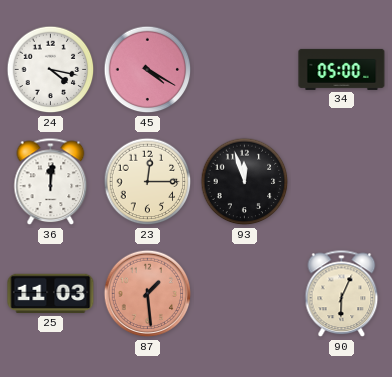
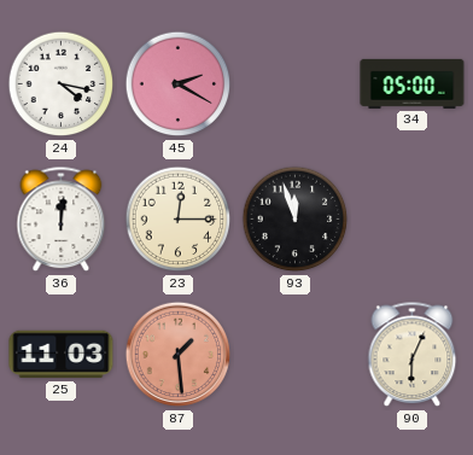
45: 4:20 -> 2:20
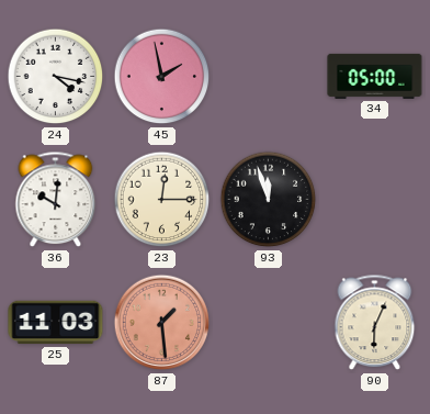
45: 2:20 -> 1:58
36: 12:01 -> 10:01
